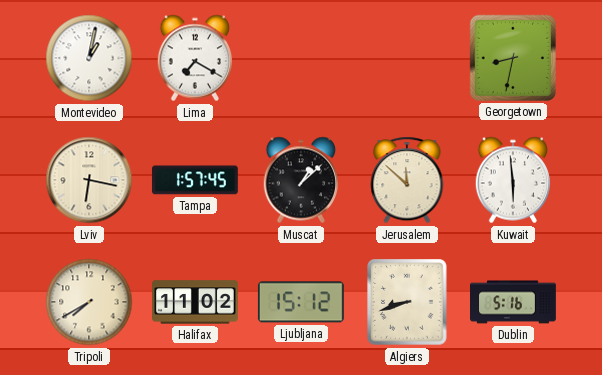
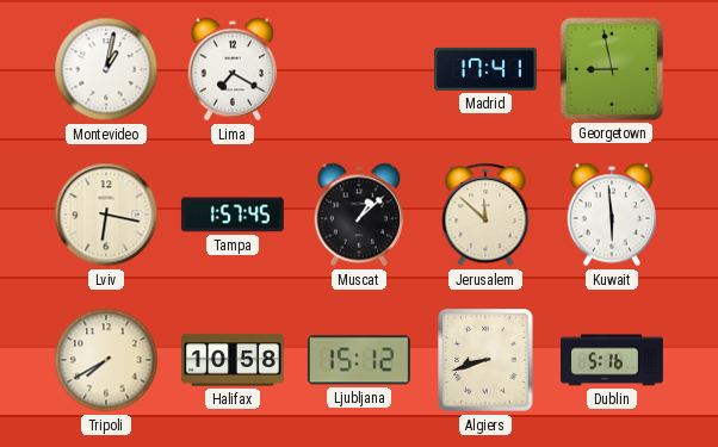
Madrid: none -> 17:41
Georgetown: 8:32 -> 8:58
Halifax: 11:02 -> 10:58
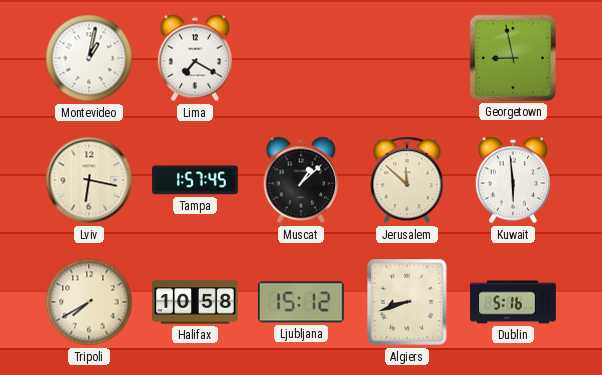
Madrid: 17:41 -> none
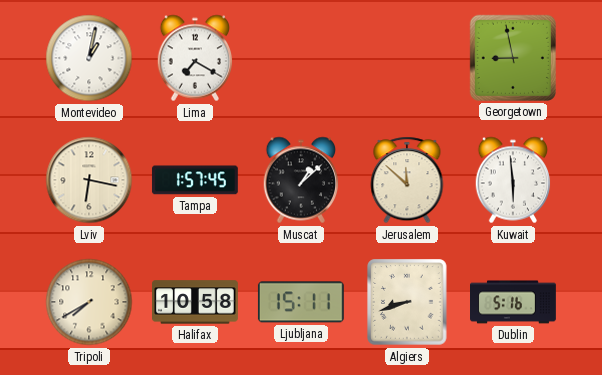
Ljubljana: 15:12 -> 15:11
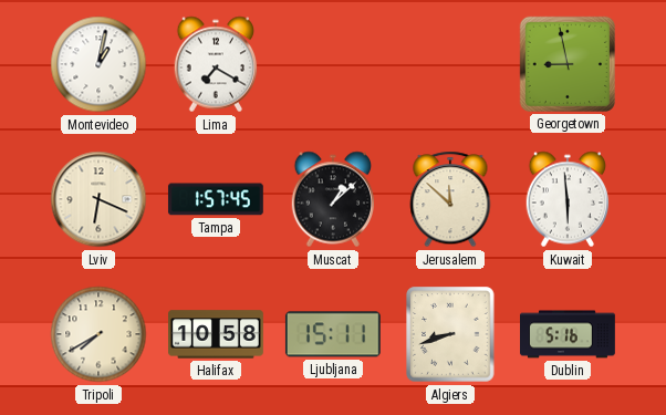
Lviv: 6:17 -> 6:19
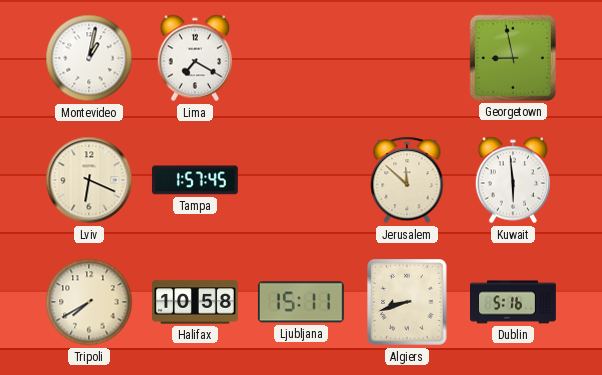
Muscat: 1:08 -> none
